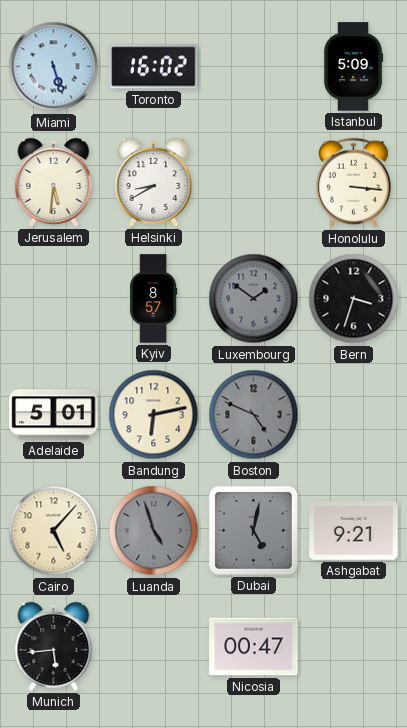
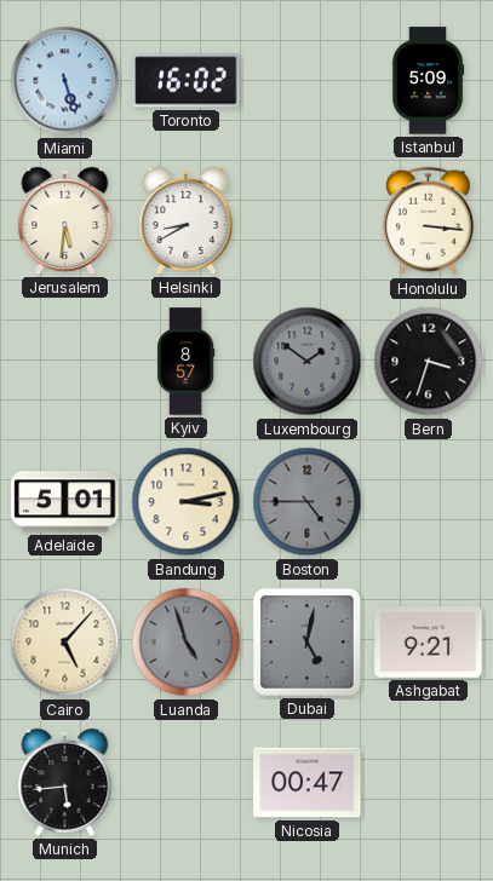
Bandung: 6:13 -> 3:13
Boston: 4:49 -> 4:45
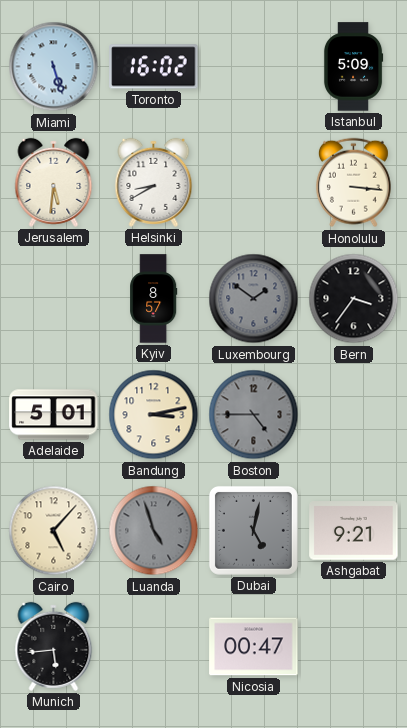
Bern: 3:33 -> 3:36
